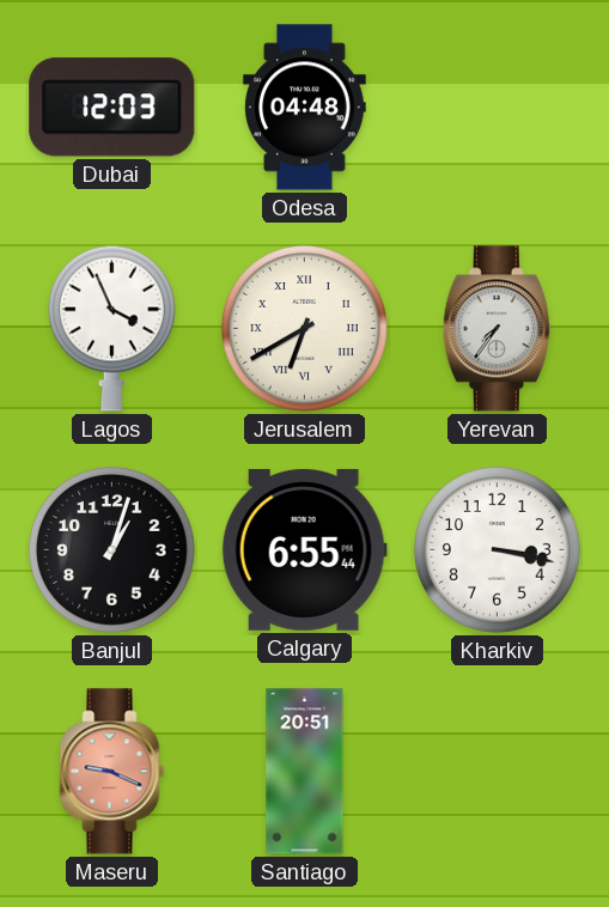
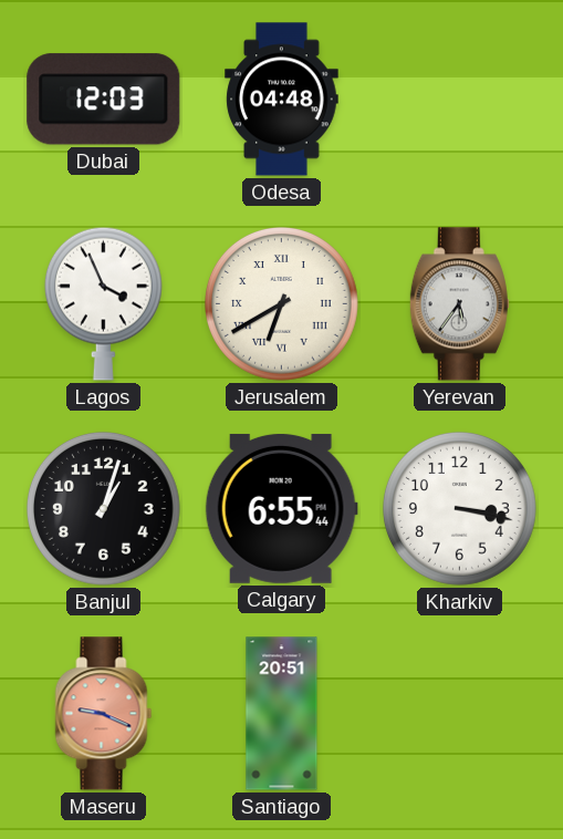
Yerevan: 7:36 -> 5:36
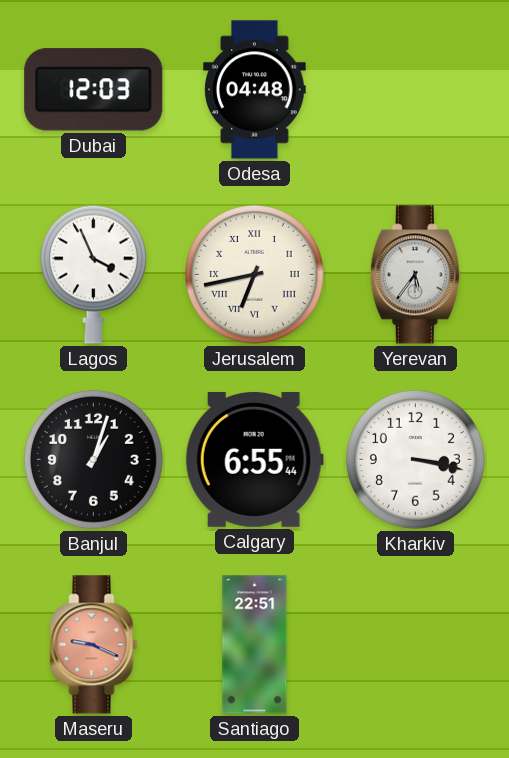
Jerusalem: 6:40 -> 6:43
Santiago: 20:51 -> 22:51
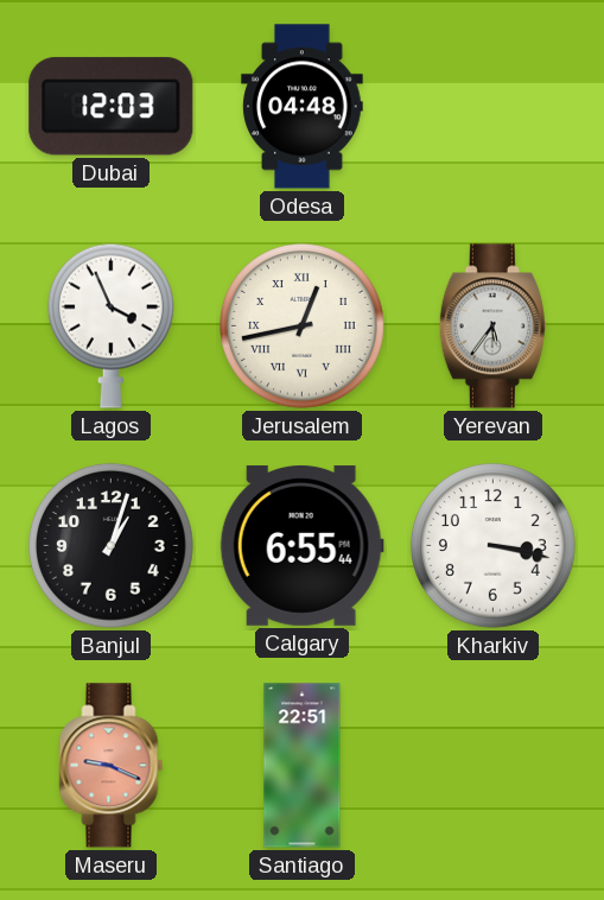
Jerusalem: 6:43 -> 12:43
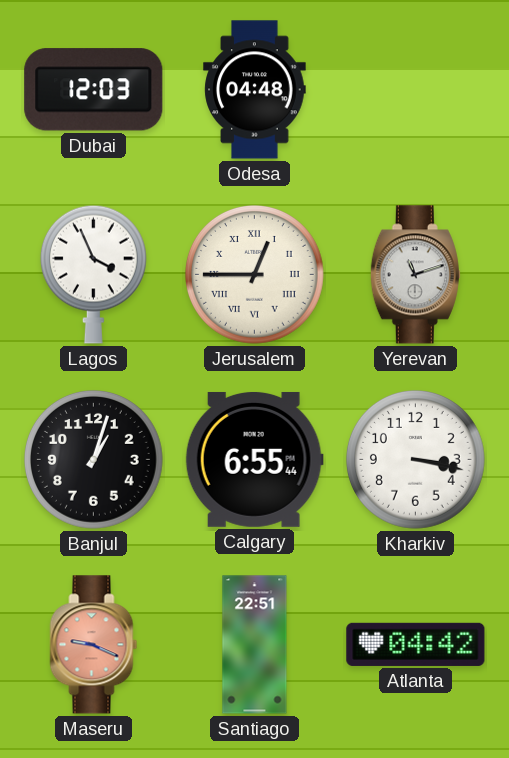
Jerusalem: 12:43 -> 12:45
Yerevan: 5:36 -> 11:12
Atlanta: none -> 04:42
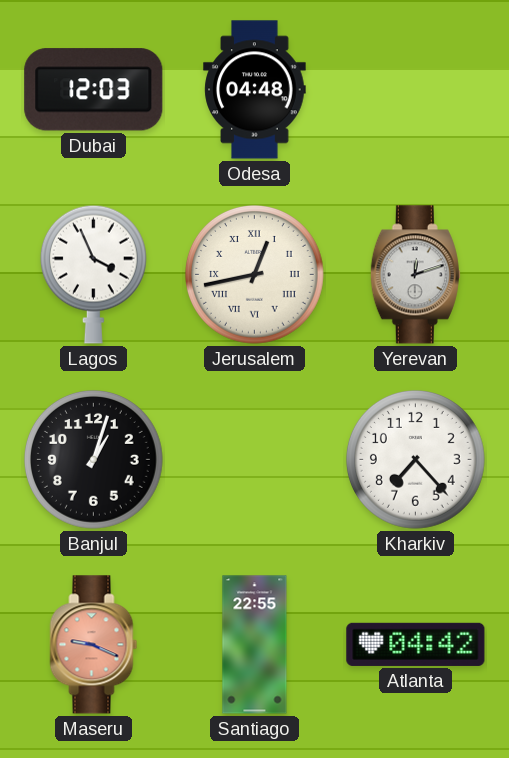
Jerusalem: 12:45 -> 12:43
Yerevan: 11:12 -> 12:12
Calgary: 6:55 -> none
Kharkiv: 3:17 -> 7:23
Santiago: 22:51 -> 22:55
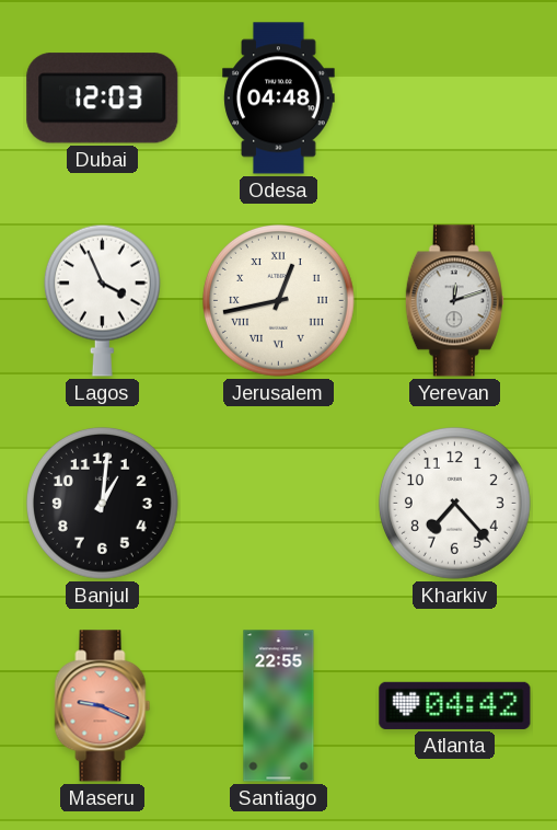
Banjul: 1:03 -> 1:01
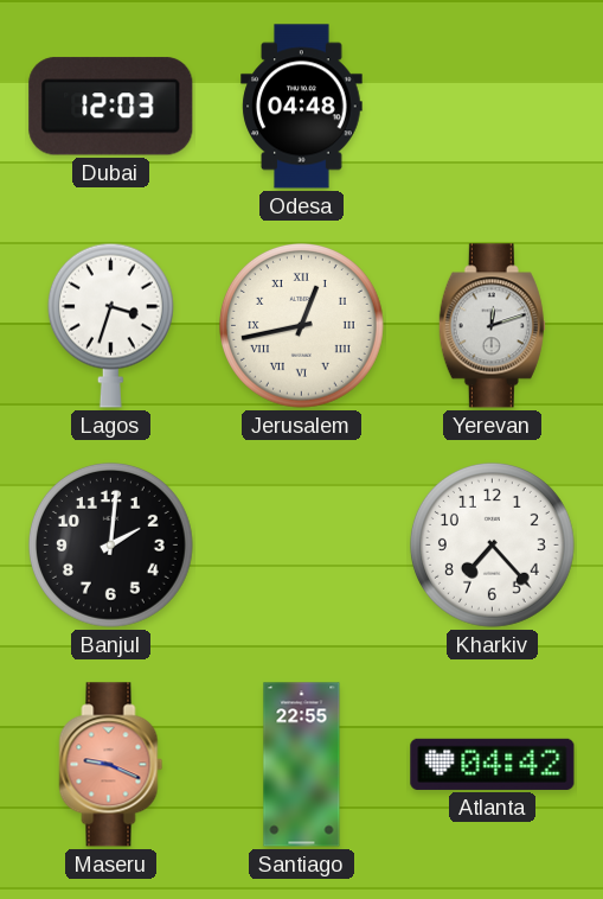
Lagos: 3:56 -> 3:33
Banjul: 1:01 -> 2:01
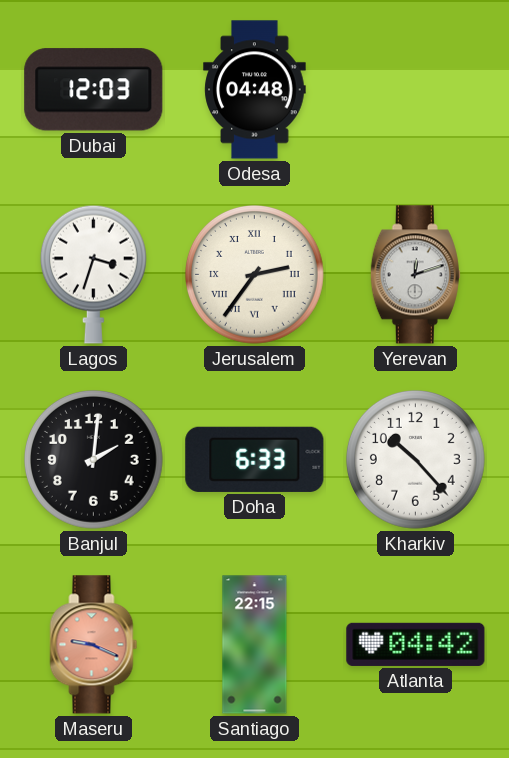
Jerusalem: 12:43 -> 2:36
Doha: none -> 6:33
Kharkiv: 7:23 -> 10:23
Santiago: 22:55 -> 22:15
